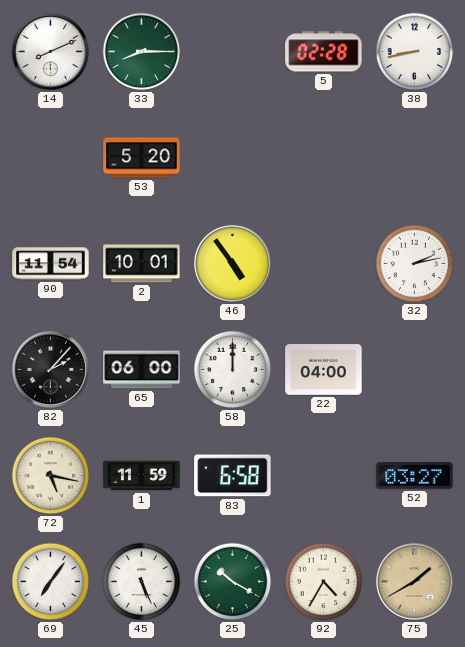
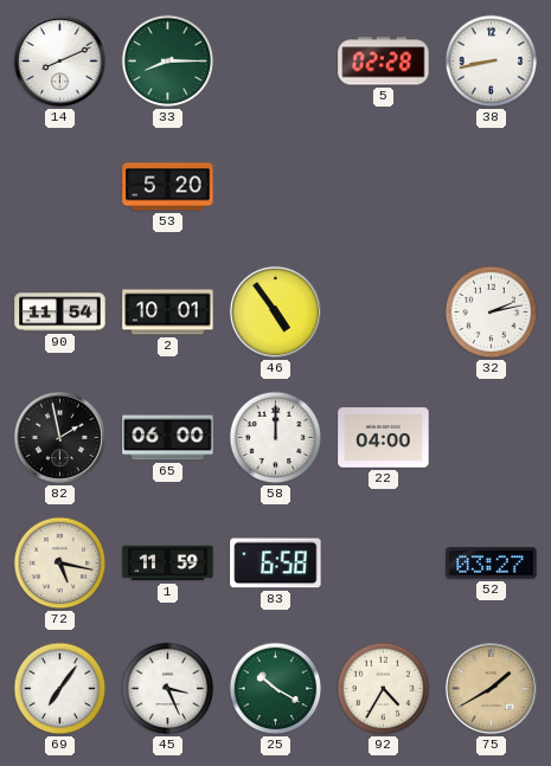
82: 2:07 -> 1:58
45: 5:26 -> 3:26
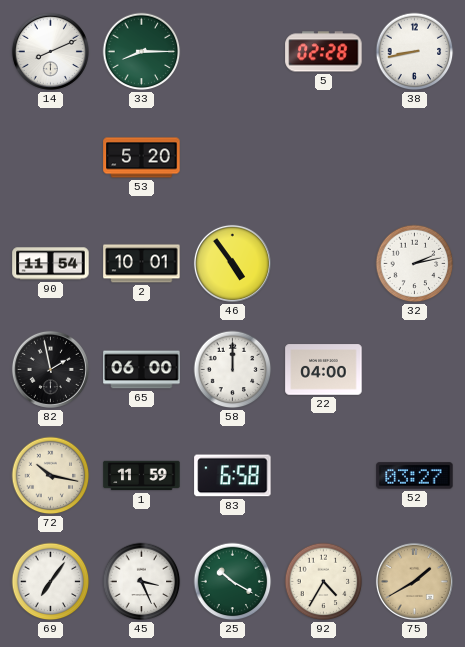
72: 5:17 -> 10:17
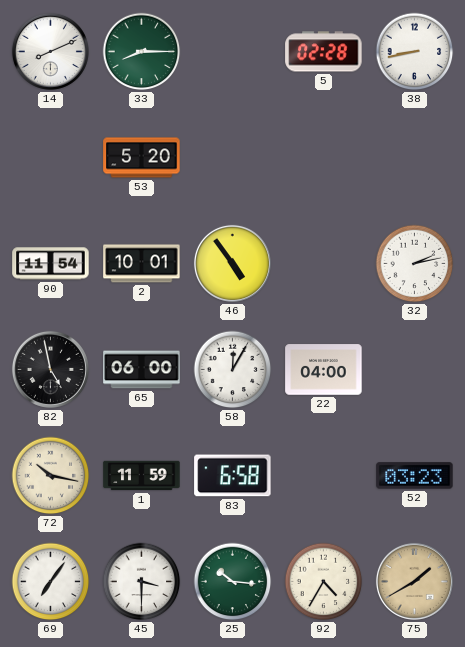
82: 1:58 -> 4:58
58: 12:00 -> 12:05
52: 03:27 -> 03:23
45: 3:26 -> 3:30
25: 10:20 -> 10:16
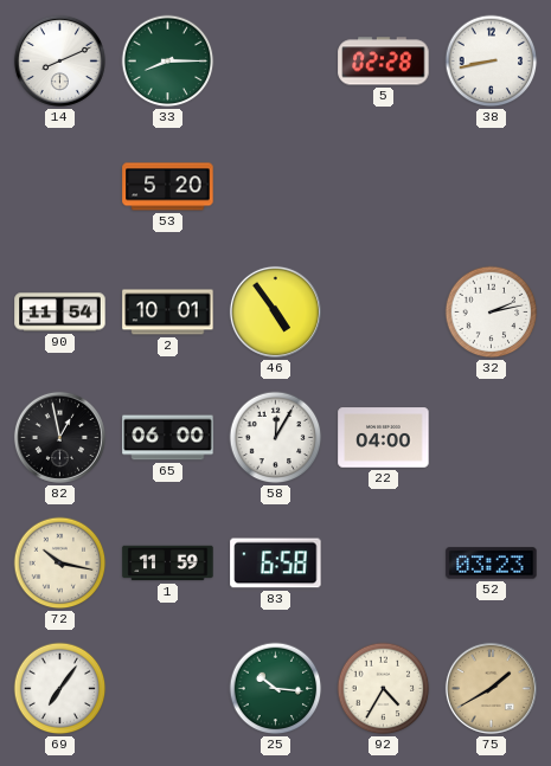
82: 4:58 -> 12:58
45: 3:30 -> none
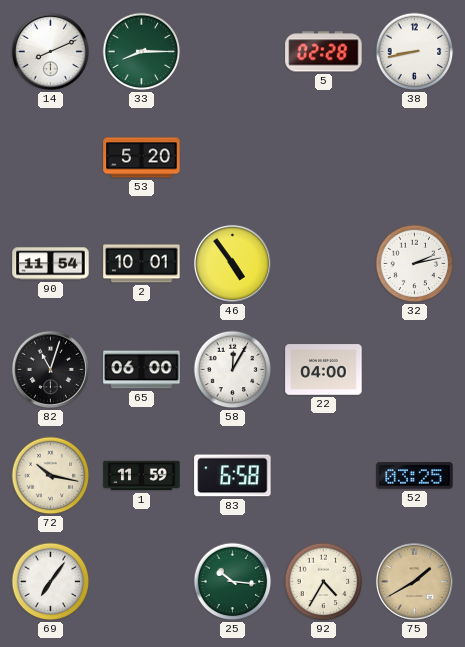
82: 12:58 -> 11:03
52: 03:23 -> 03:25
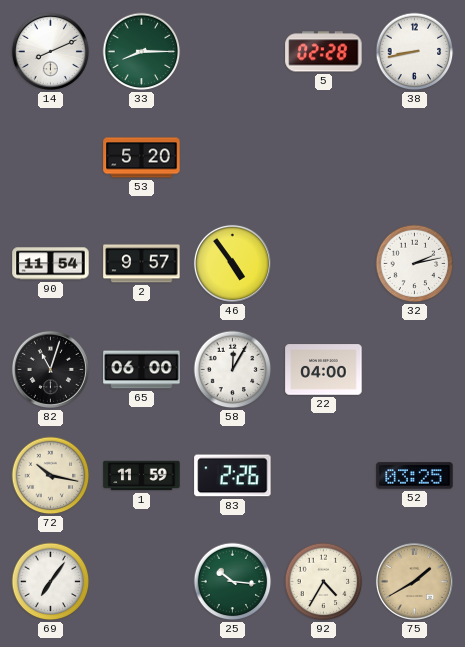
2: 10:01 -> 9:57
83: 6:58 -> 2:26
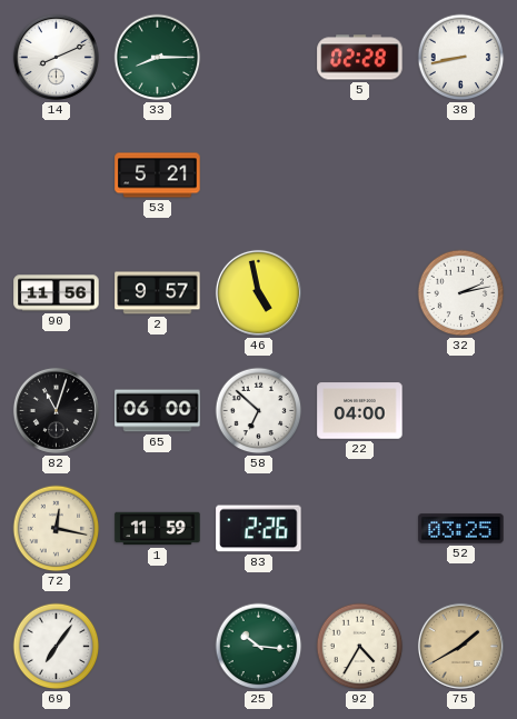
53: 5:20 -> 5:21
90: 11:54 -> 11:56
46: 4:54 -> 4:58
58: 12:05 -> 6:52
72: 10:17 -> 12:17
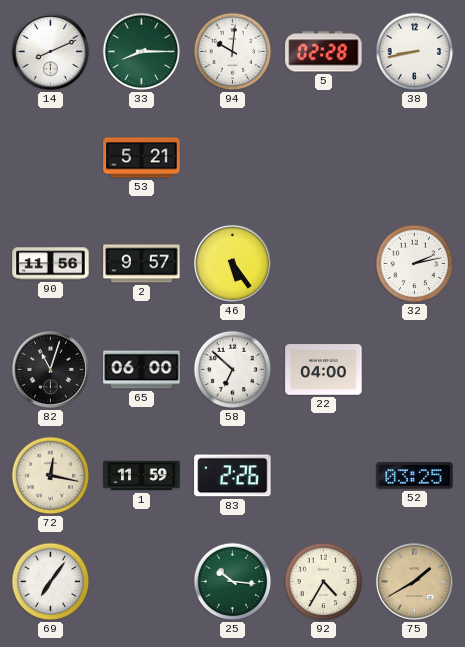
94: none -> 10:01
46: 4:58 -> 5:24
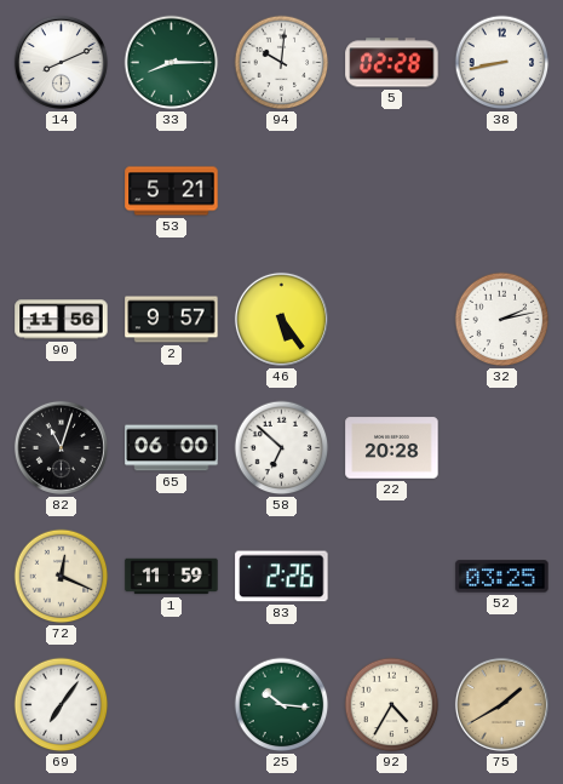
22: 04:00 -> 20:28
72: 12:17 -> 12:19
